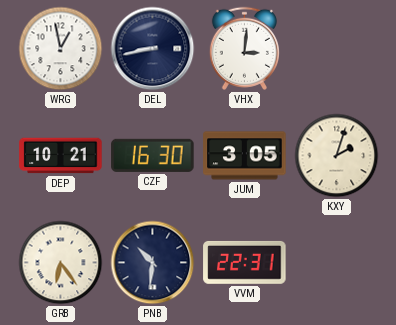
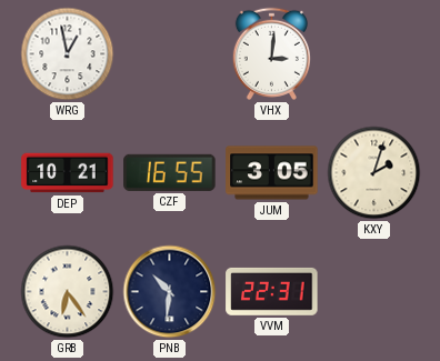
DEL: 8:43 -> none
CZF: 16:30 -> 16:55
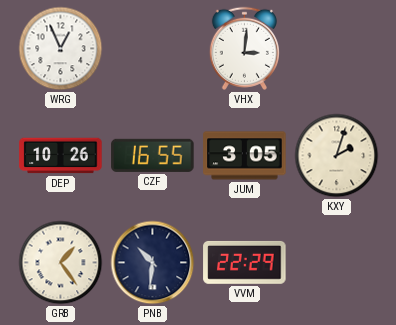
WRG: 12:58 -> 12:56
DEP: 10:21 -> 10:26
GRB: 6:24 -> 1:24
VVM: 22:31 -> 22:29
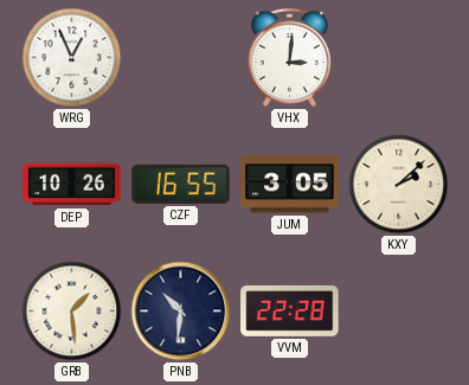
KXY: 2:03 -> 2:08
GRB: 1:24 -> 1:29
VVM: 22:29 -> 22:28
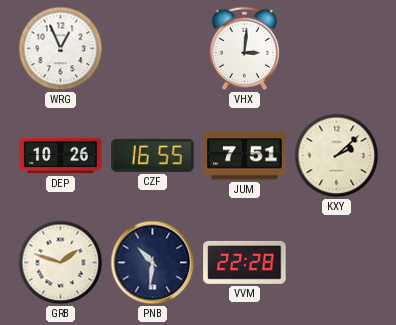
JUM: 3:05 -> 7:51
GRB: 1:29 -> 1:48
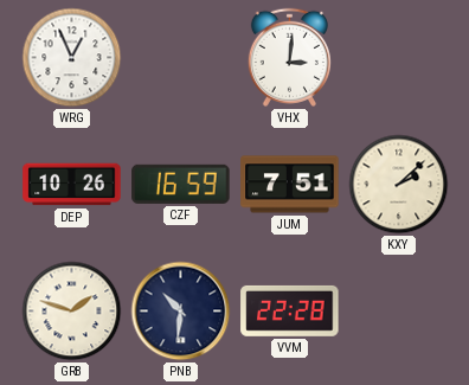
CZF: 16:55 -> 16:59
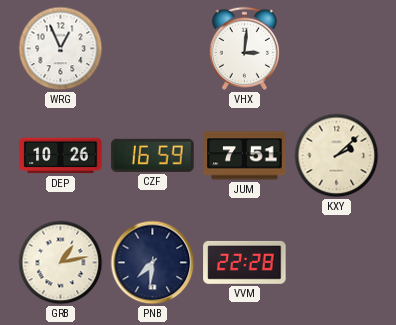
GRB: 1:48 -> 1:13
PNB: 10:31 -> 7:31
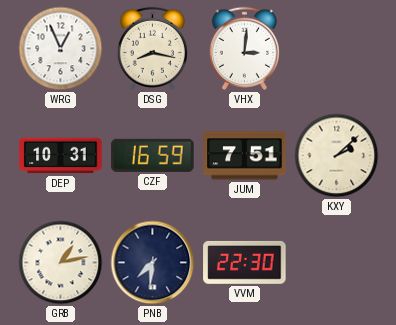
DSG: none -> 8:17
DEP: 10:26 -> 10:31
VVM: 22:28 -> 22:30
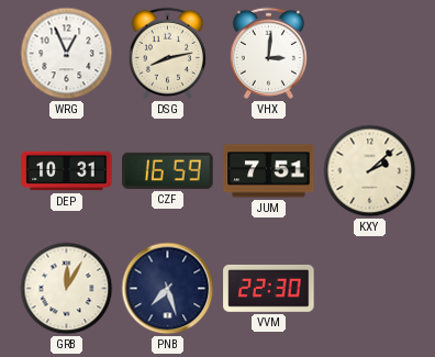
DSG: 8:17 -> 8:13
GRB: 1:13 -> 12:05
PNB: 7:31 -> 7:27
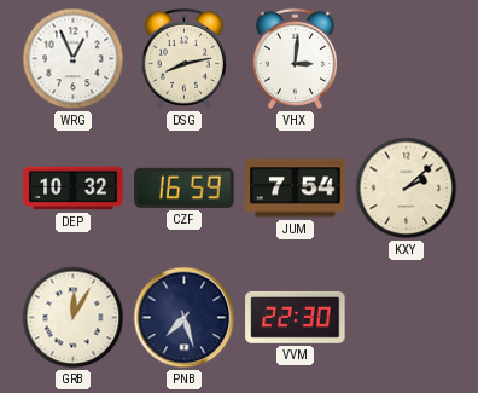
DEP: 10:31 -> 10:32
JUM: 7:51 -> 7:54
